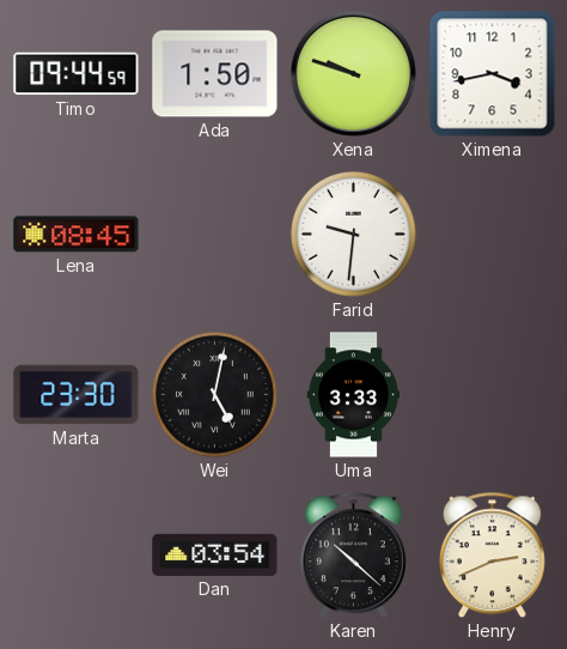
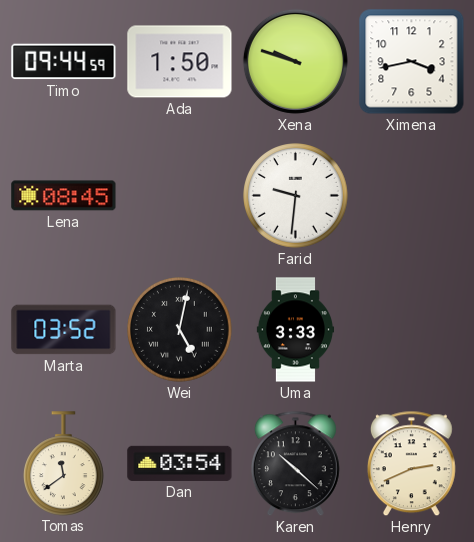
Marta: 23:30 -> 03:52
Tomas: none -> 11:39
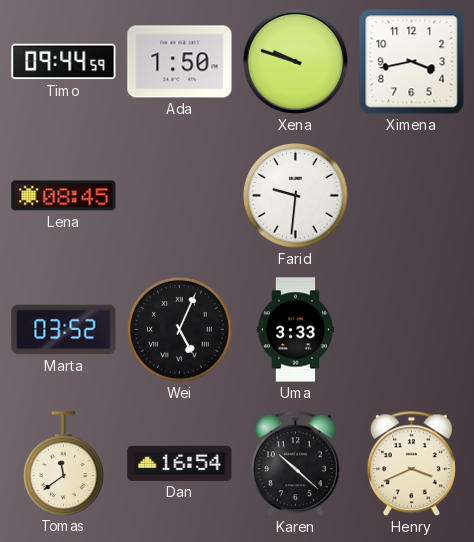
Wei: 5:02 -> 5:04
Dan: 03:54 -> 16:54
Henry: 2:41 -> 3:41
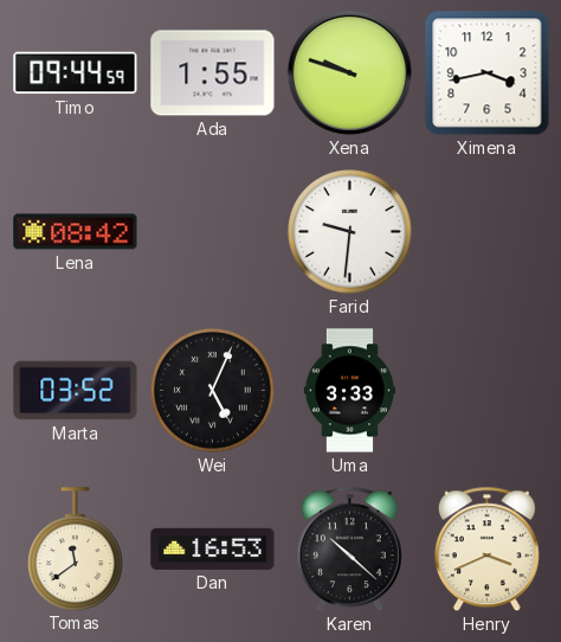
Ada: 1:50 -> 1:55
Lena: 08:45 -> 08:42
Dan: 16:54 -> 16:53
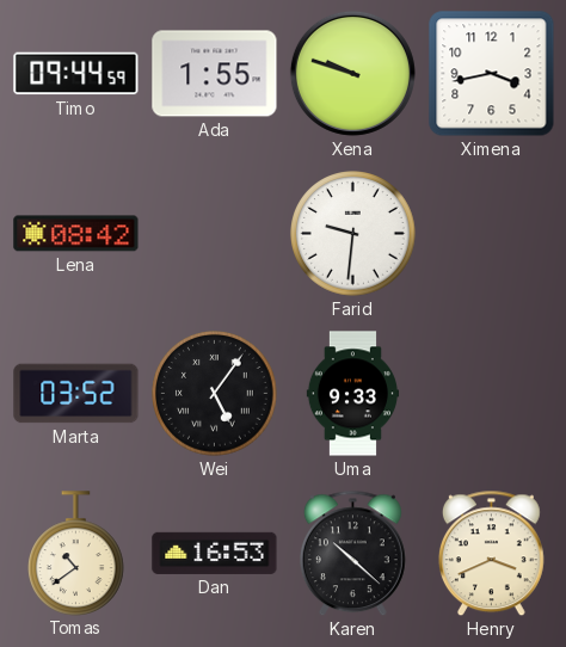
Wei: 5:04 -> 5:06
Uma: 3:33 -> 9:33
Tomas: 11:39 -> 10:39
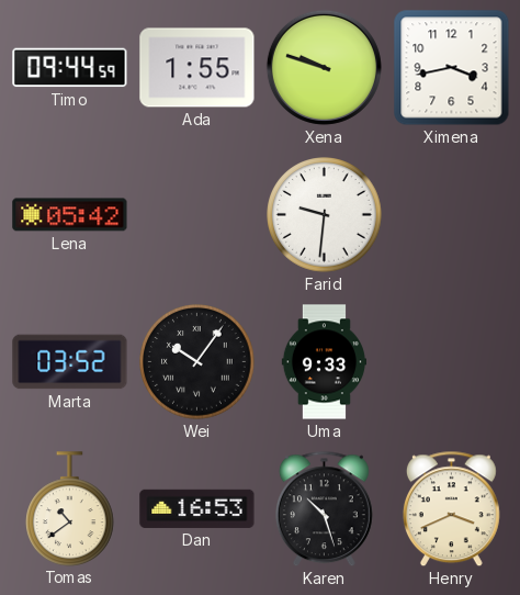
Lena: 08:42 -> 05:42
Wei: 5:06 -> 10:06
Karen: 10:22 -> 10:27
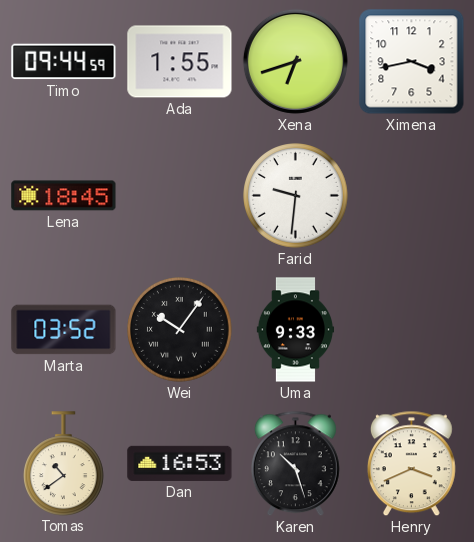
Xena: 9:48 -> 6:42
Lena: 05:42 -> 18:45
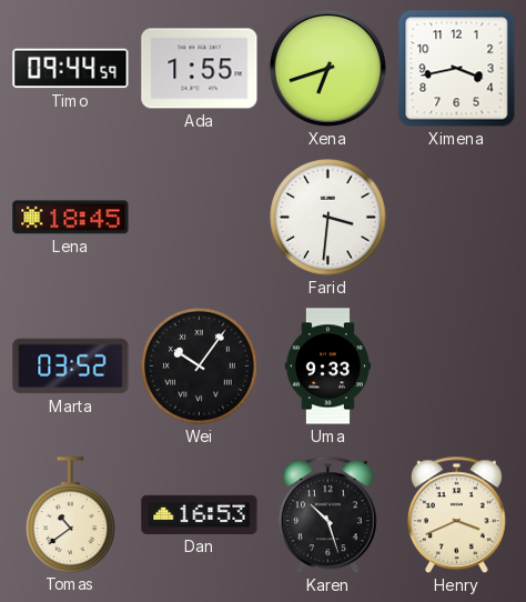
Farid: 9:31 -> 3:31
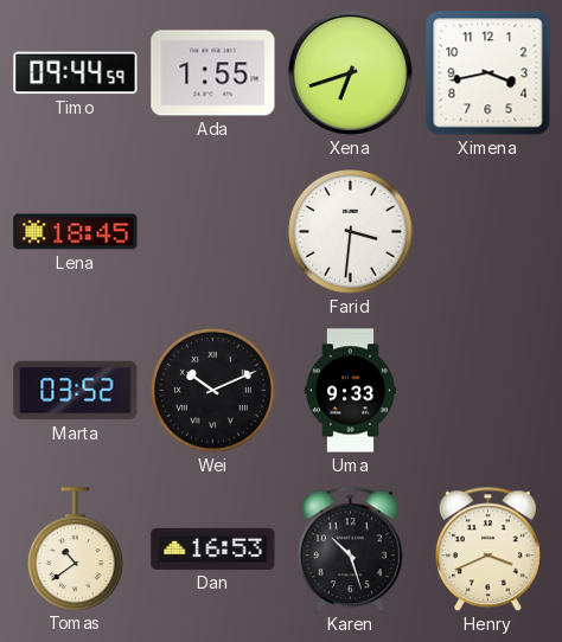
Wei: 10:06 -> 10:11
